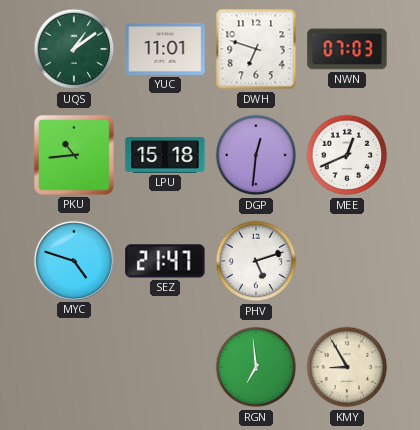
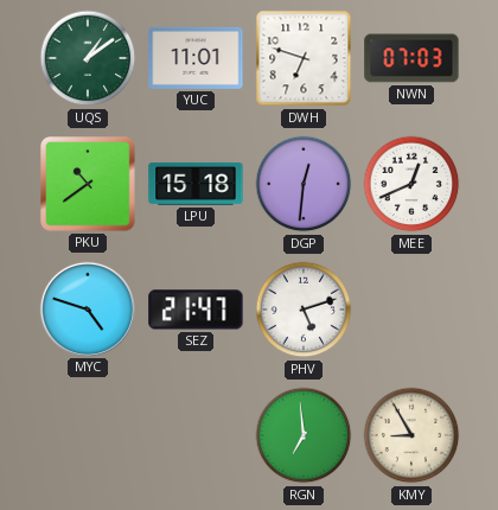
PKU: 10:44 -> 10:39
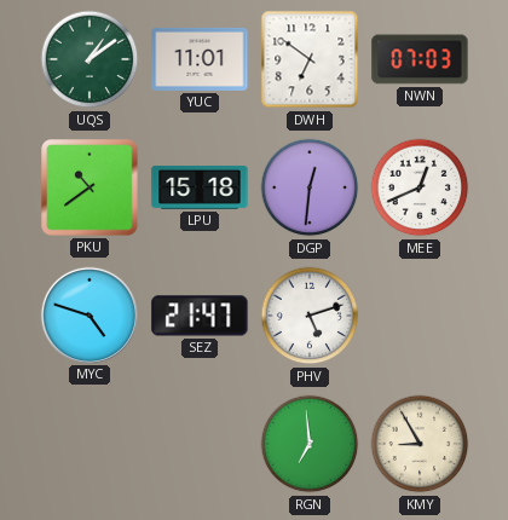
DWH: 6:48 -> 6:51
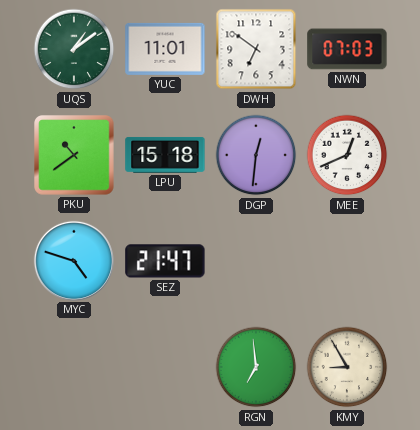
PHV: 5:12 -> none
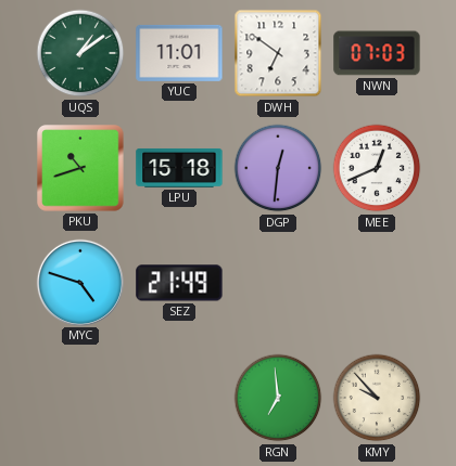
PKU: 10:39 -> 10:42
SEZ: 21:47 -> 21:49
KMY: 8:55 -> 9:53
